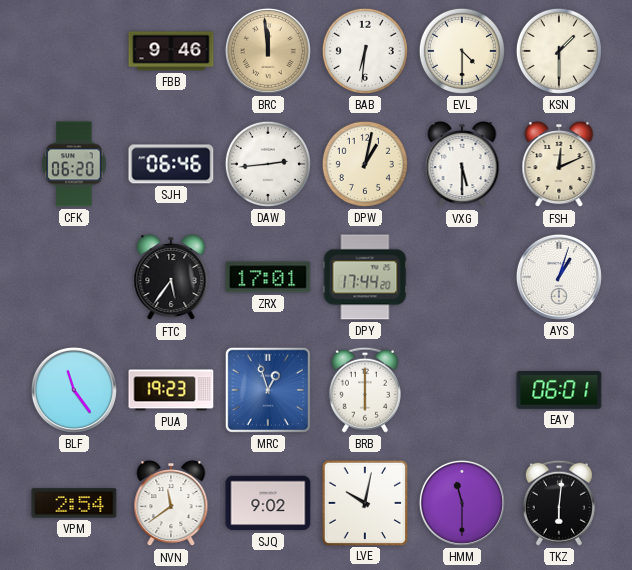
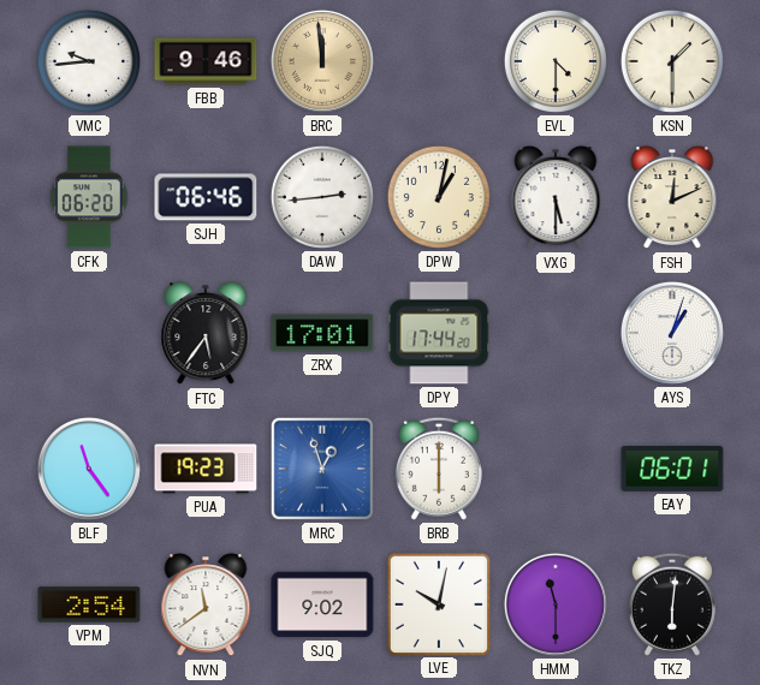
VMC: none -> 9:44
BAB: 6:31 -> none
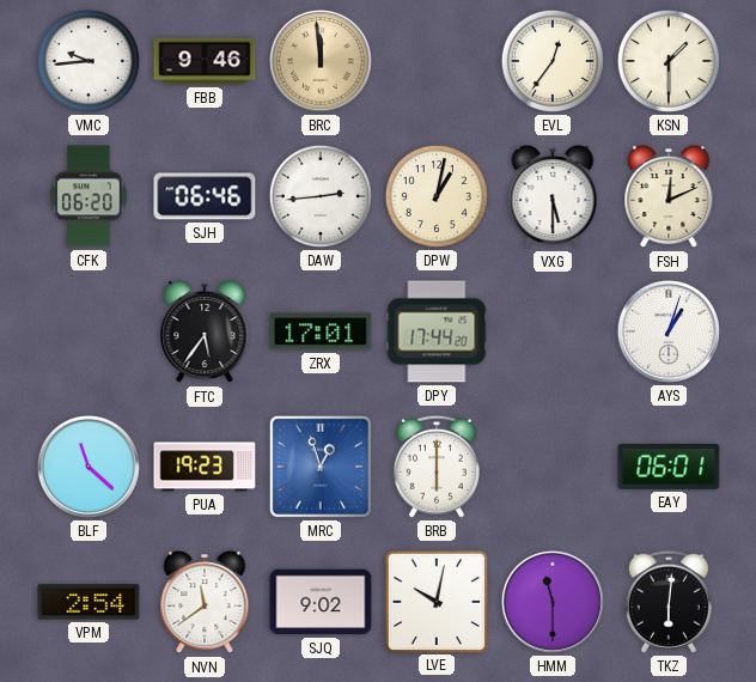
EVL: 4:30 -> 12:36
BLF: 11:24 -> 11:22
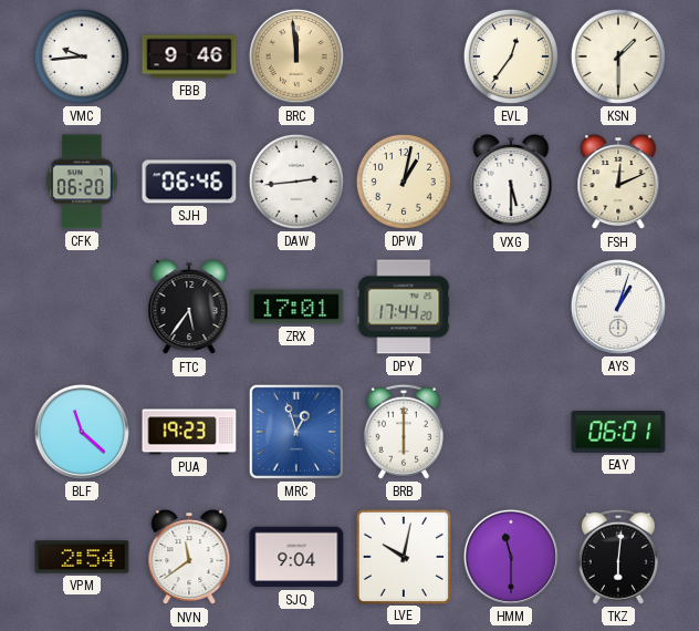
SJQ: 9:02 -> 9:04
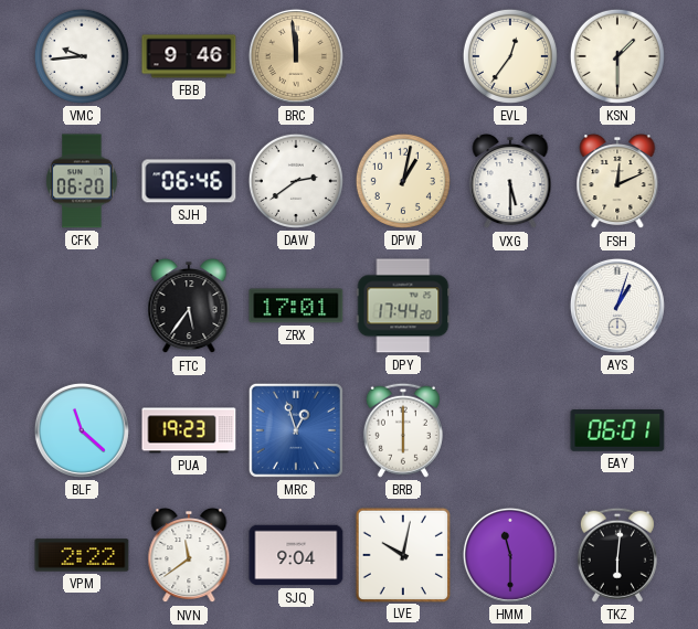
DAW: 2:44 -> 2:39
VPM: 2:54 -> 2:22
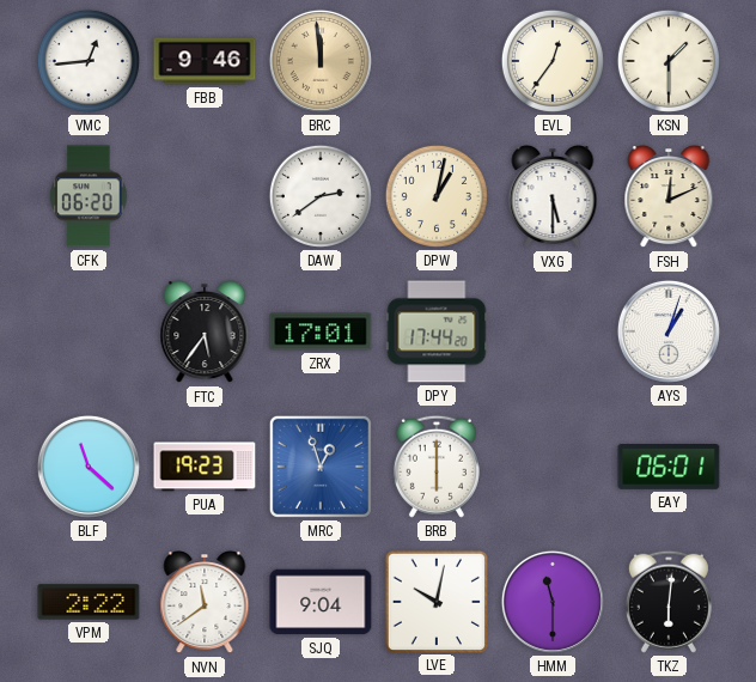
VMC: 9:44 -> 12:44
SJH: 06:46 -> none
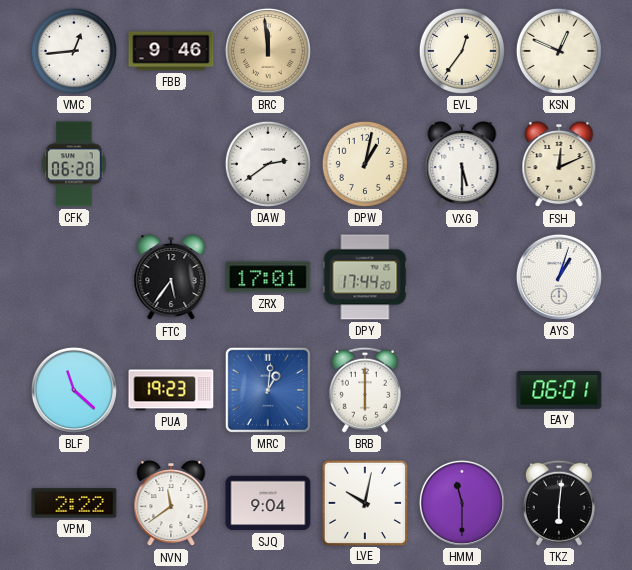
KSN: 1:30 -> 12:49
MRC: 12:57 -> 1:01
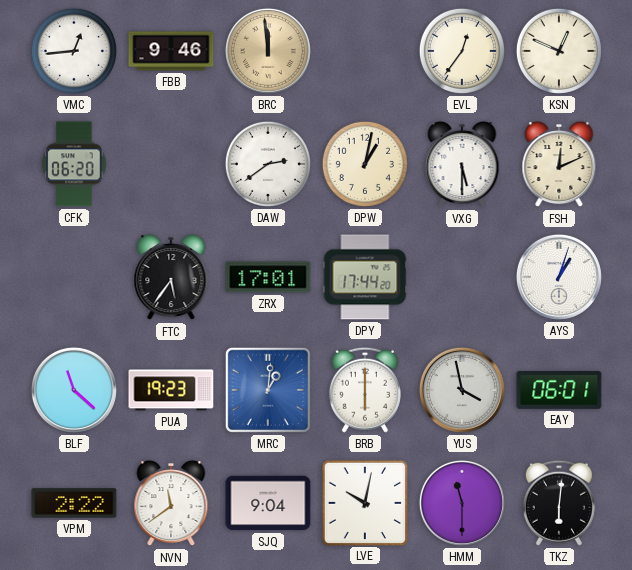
YUS: none -> 3:58
